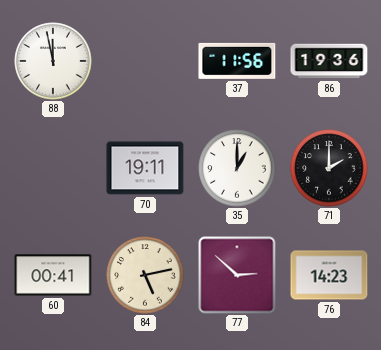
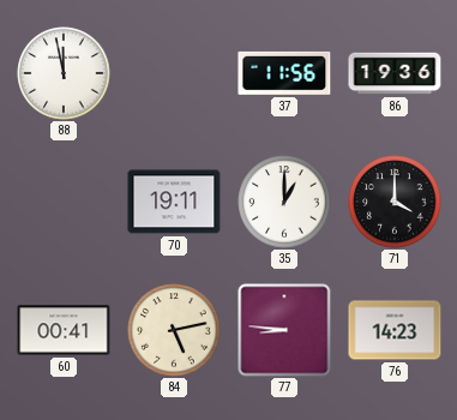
71: 2:00 -> 4:00
77: 2:52 -> 8:46
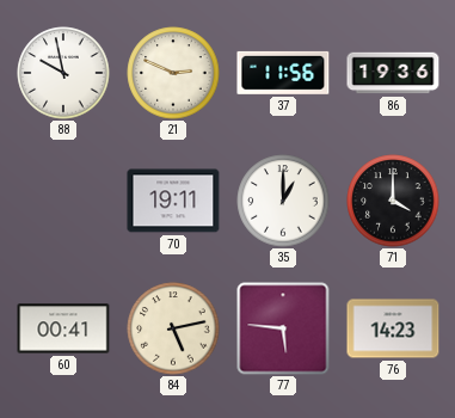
88: 11:58 -> 9:58
21: none -> 2:49
77: 8:46 -> 5:46
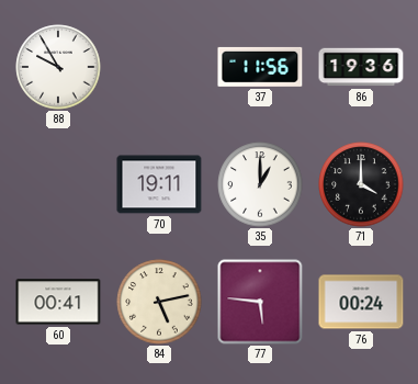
88: 9:58 -> 9:55
21: 2:49 -> none
76: 14:23 -> 00:24
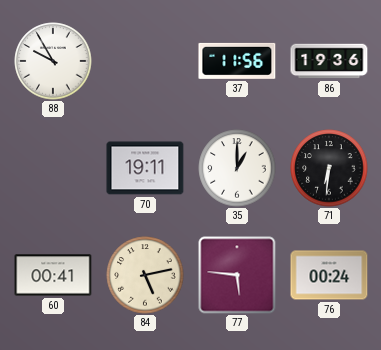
71: 4:00 -> 6:31
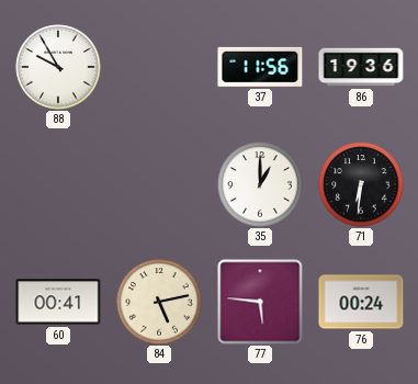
70: 19:11 -> none
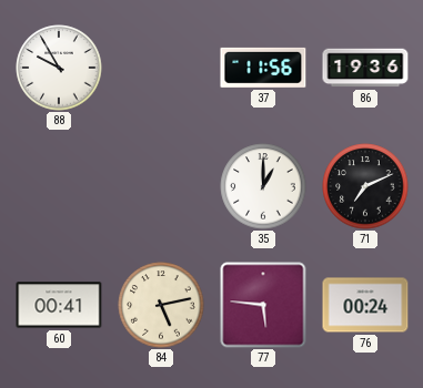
71: 6:31 -> 7:11
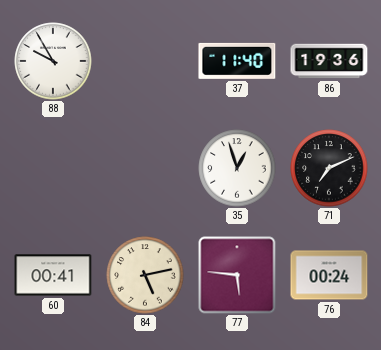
37: 11:56 -> 11:40
35: 1:00 -> 12:57
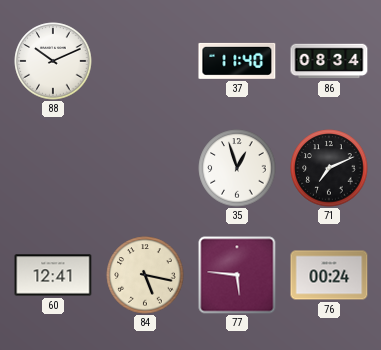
88: 9:55 -> 10:11
86: 19:36 -> 08:34
60: 00:41 -> 12:41
84: 5:13 -> 5:17
